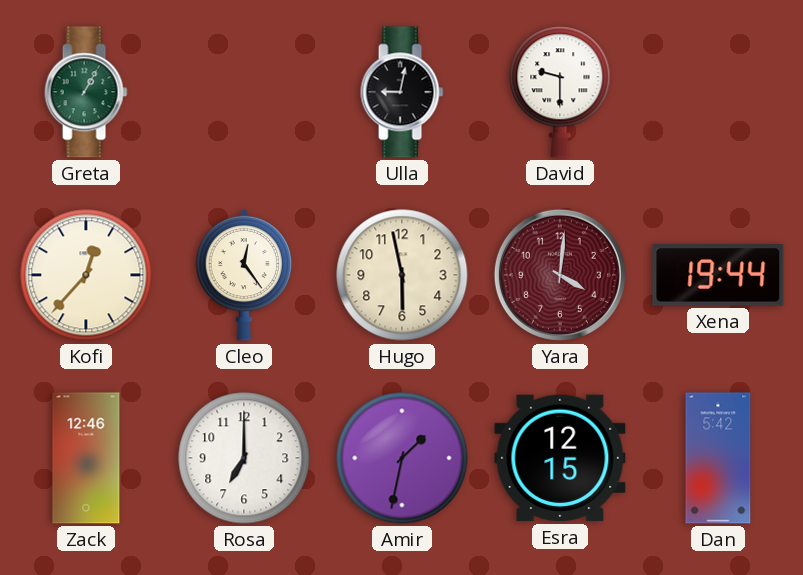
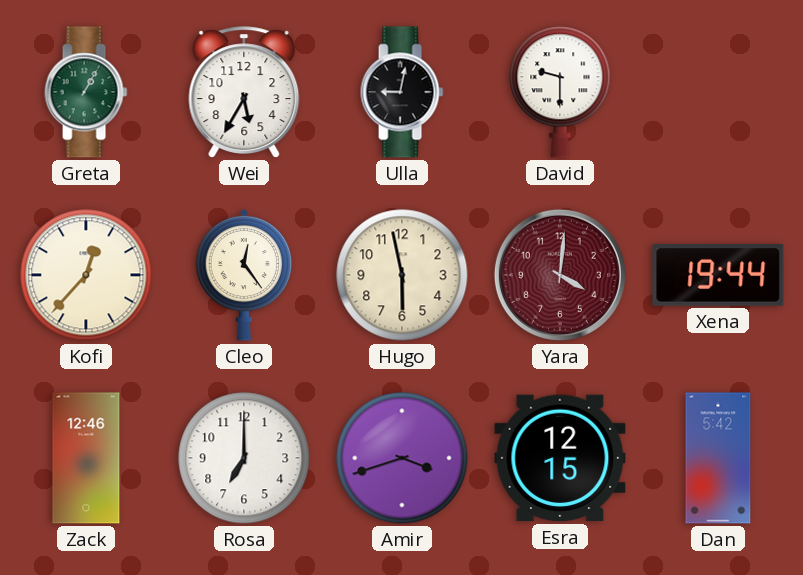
Wei: none -> 5:35
Amir: 1:32 -> 3:42
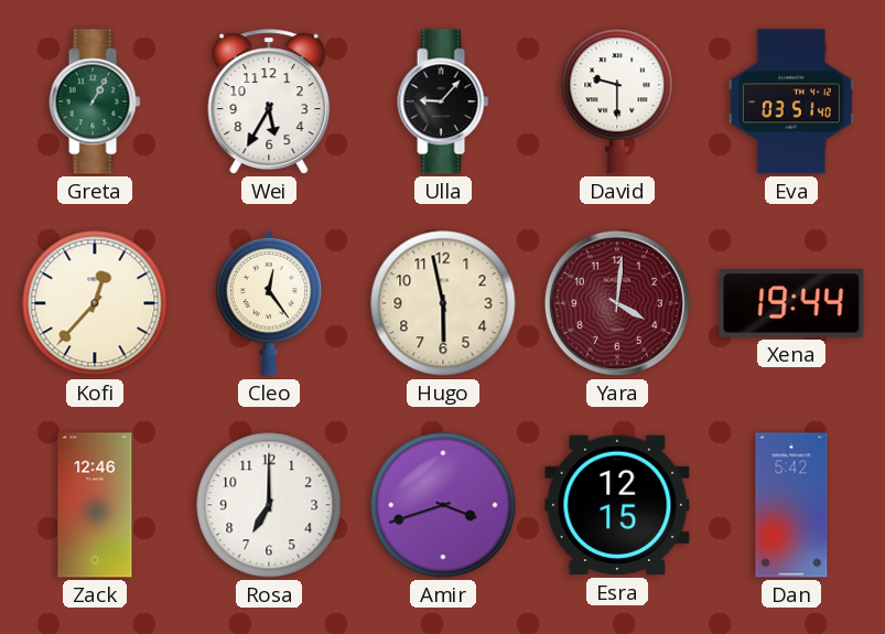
Ulla: 9:02 -> 9:07
Eva: none -> 03:51
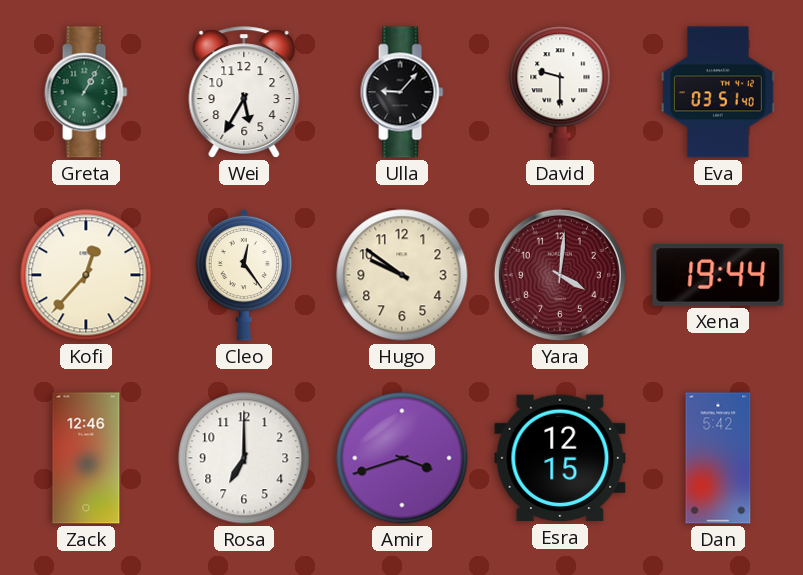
Hugo: 5:58 -> 9:51
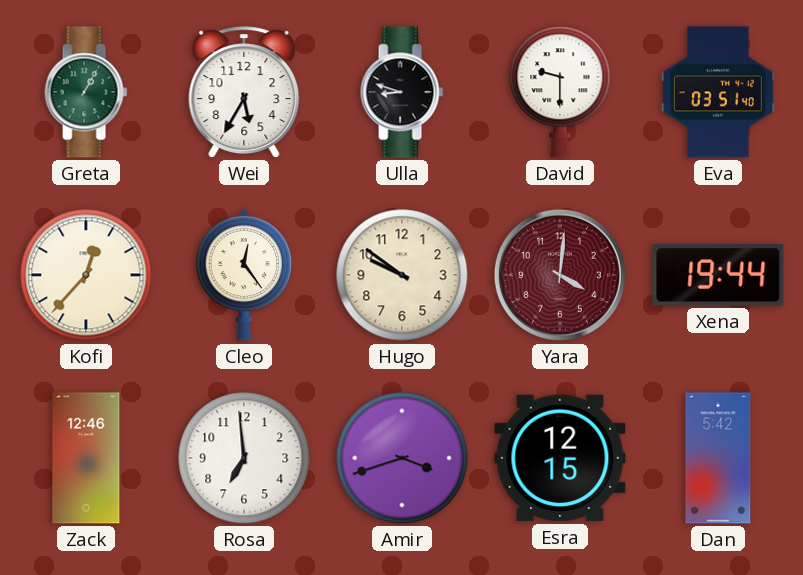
Ulla: 9:07 -> 8:48
Rosa: 7:00 -> 6:59
